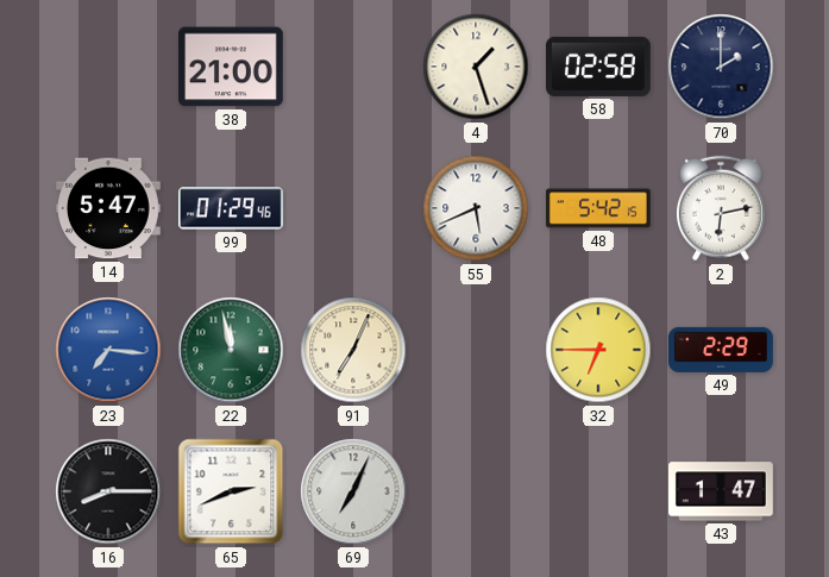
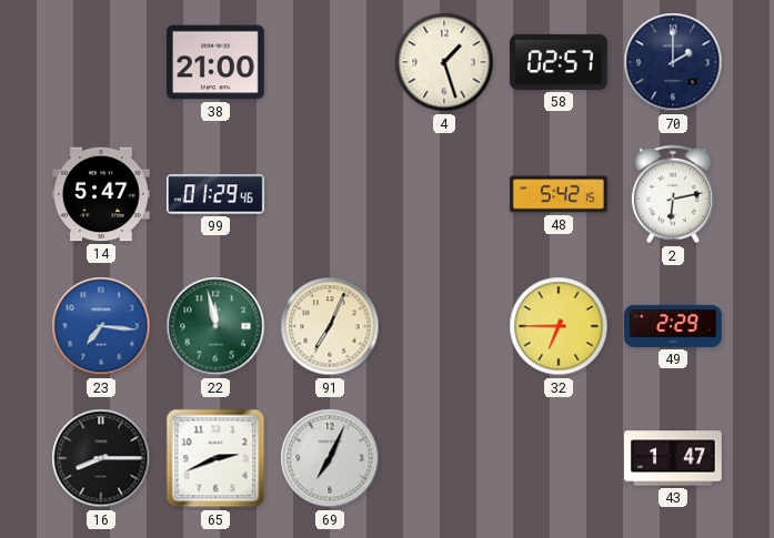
58: 02:58 -> 02:57
55: 5:41 -> none
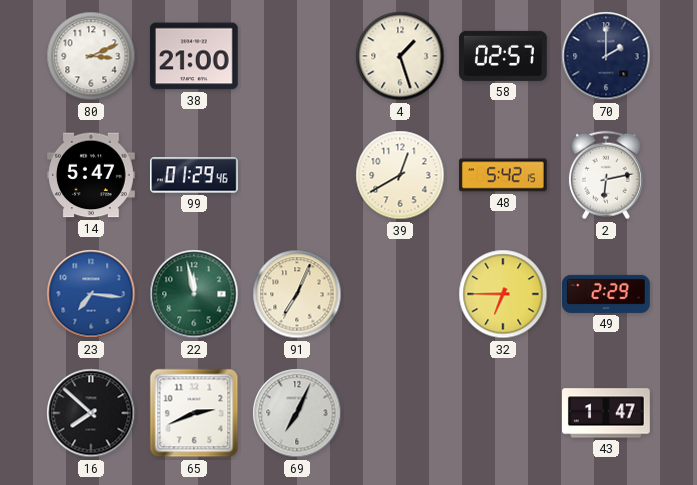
80: none -> 3:11
39: none -> 12:40
16: 8:15 -> 7:52
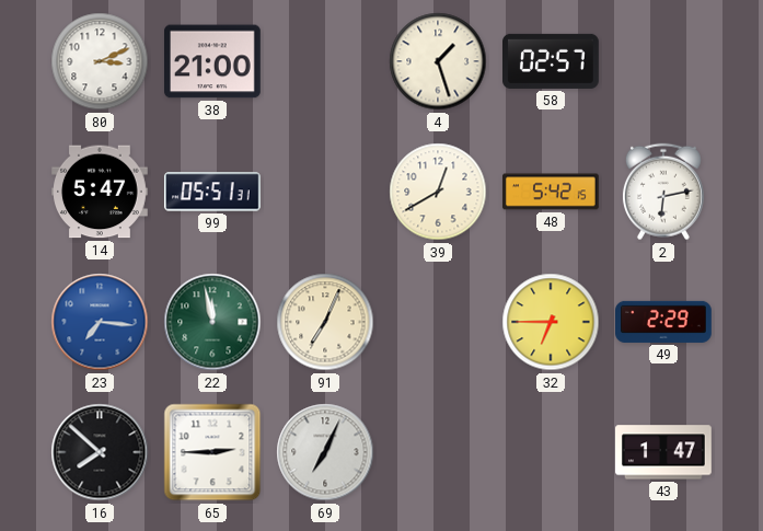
70: 2:00 -> none
99: 01:29 -> 05:51
65: 2:41 -> 2:45
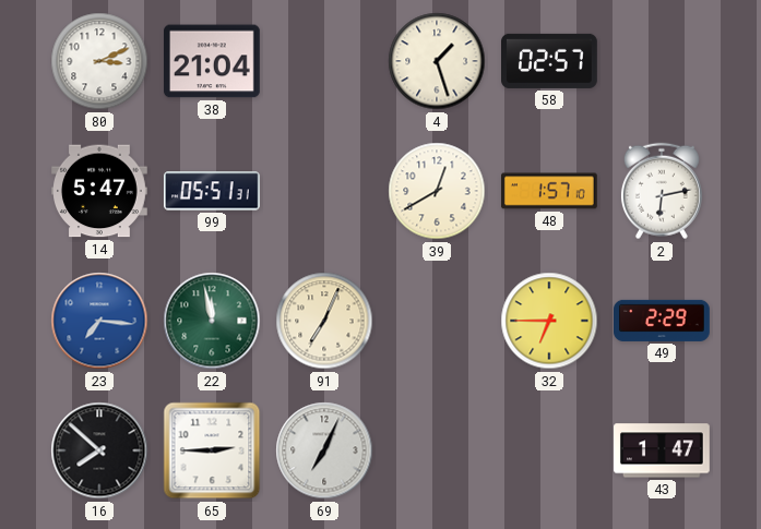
38: 21:00 -> 21:04
48: 5:42 -> 1:57
